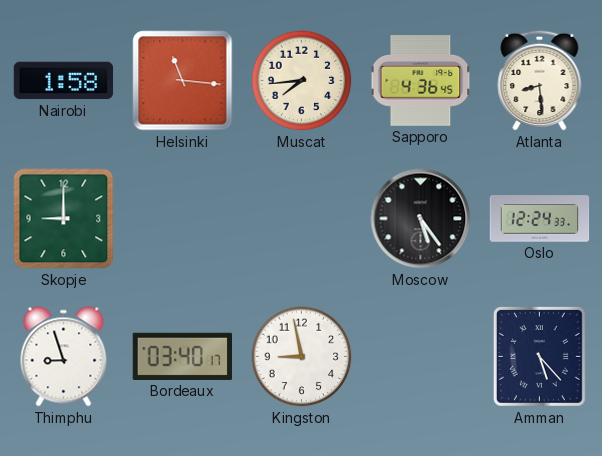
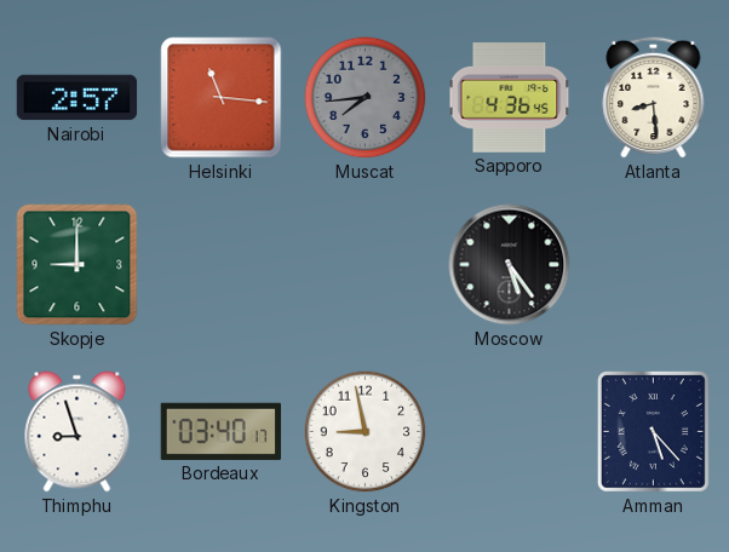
Nairobi: 1:58 -> 2:57
Muscat dial: cream -> grey
Oslo: 12:24 -> none
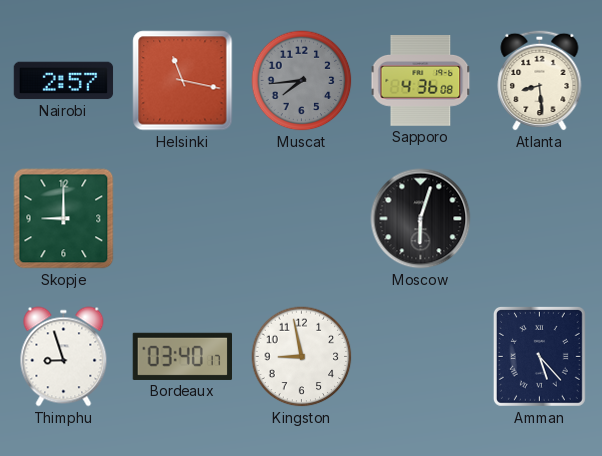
Helsinki: 11:16 -> 11:17
Sapporo: 4:36:45 -> 4:36:08
Moscow: 5:24 -> 6:03
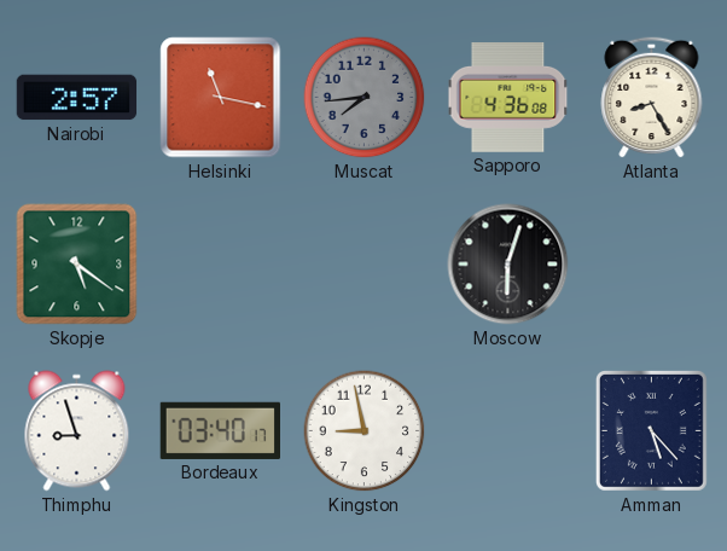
Atlanta: 8:29 -> 8:25
Skopje: 9:00 -> 5:21
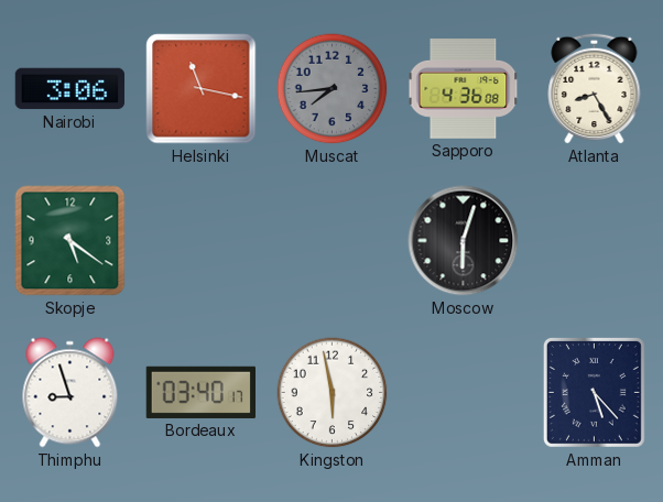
Nairobi: 2:57 -> 3:06
Kingston: 8:58 -> 5:58
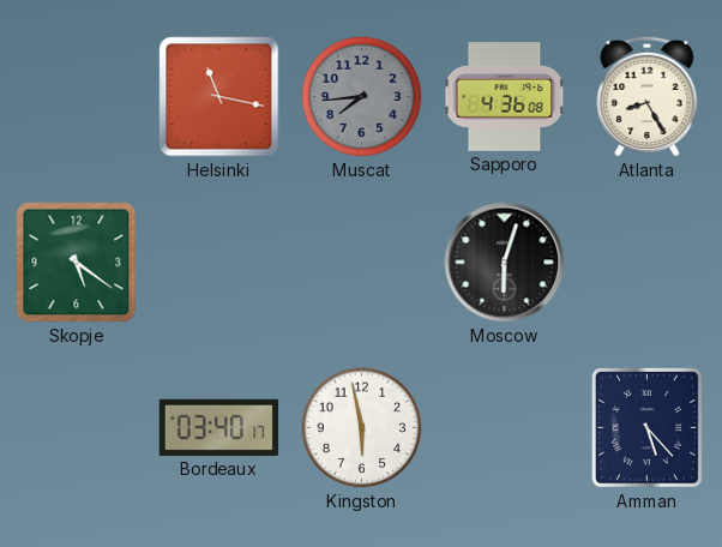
Nairobi: 3:06 -> none
Thimphu: 8:57 -> none
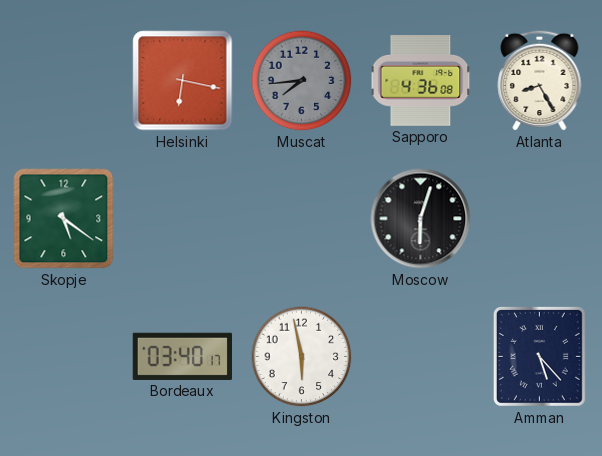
Helsinki: 11:17 -> 6:17
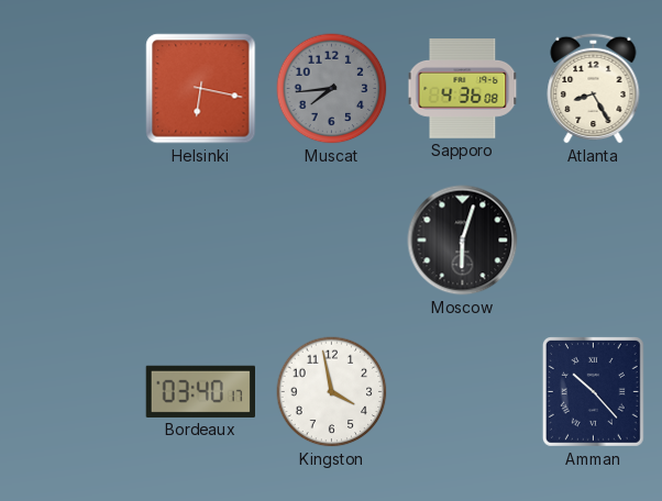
Skopje: 5:21 -> none
Kingston: 5:58 -> 3:58
Amman: 5:23 -> 10:23
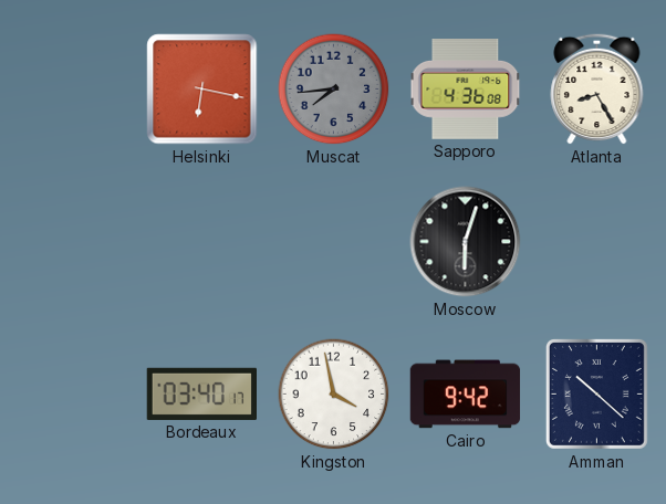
Cairo: none -> 9:42
Amman: 10:23 -> 10:22
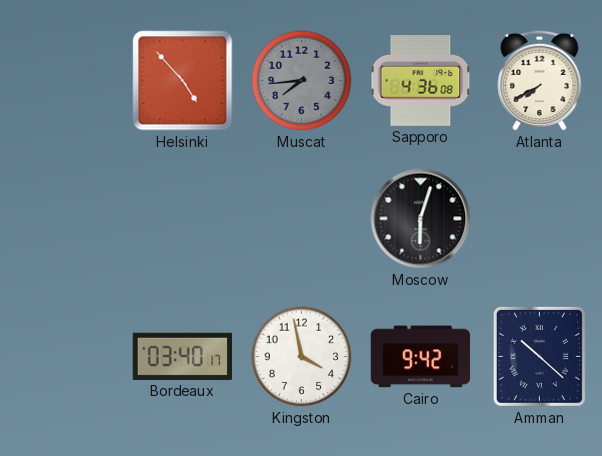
Helsinki: 6:17 -> 4:53
Atlanta: 8:25 -> 7:40
